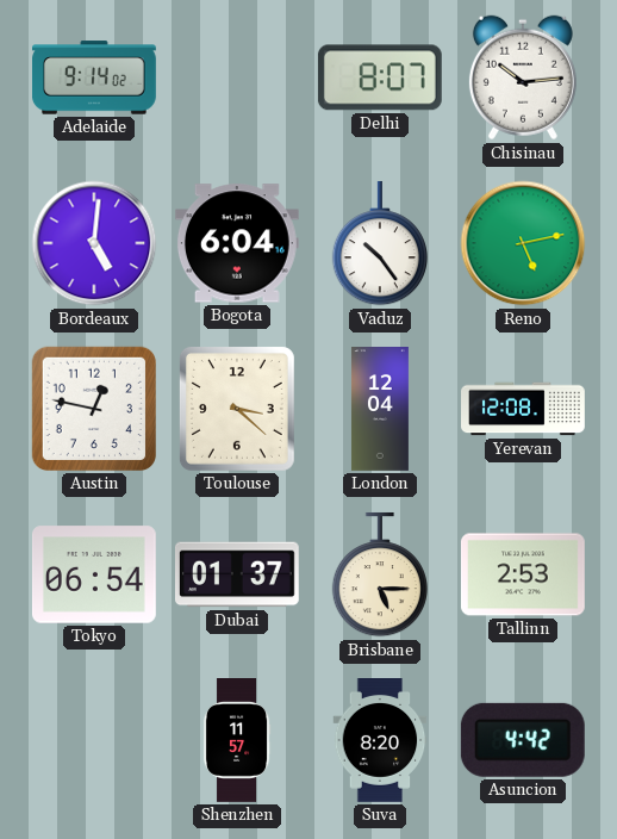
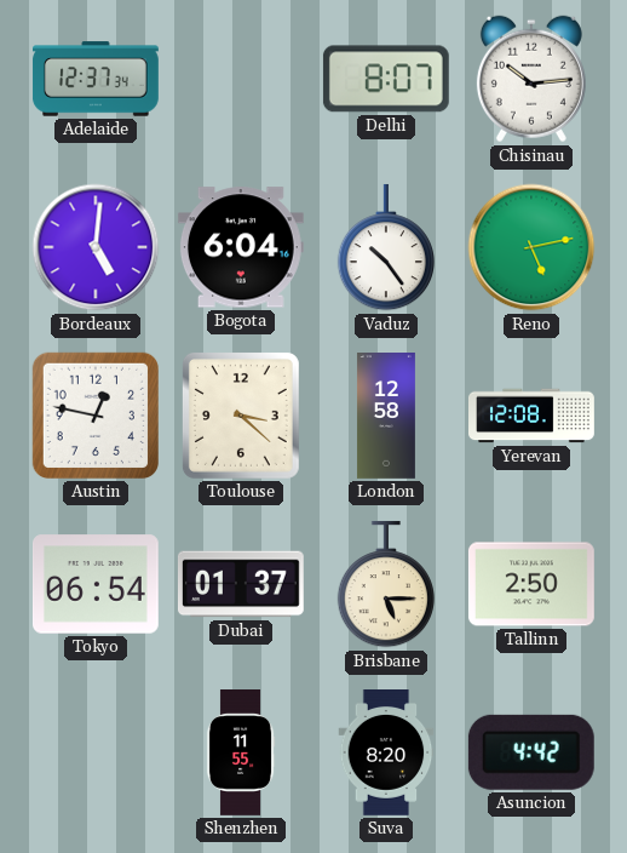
Adelaide: 9:14 -> 12:37
London: 12:04 -> 12:58
Tallinn: 2:53 -> 2:50
Shenzhen: 11:57 -> 11:55
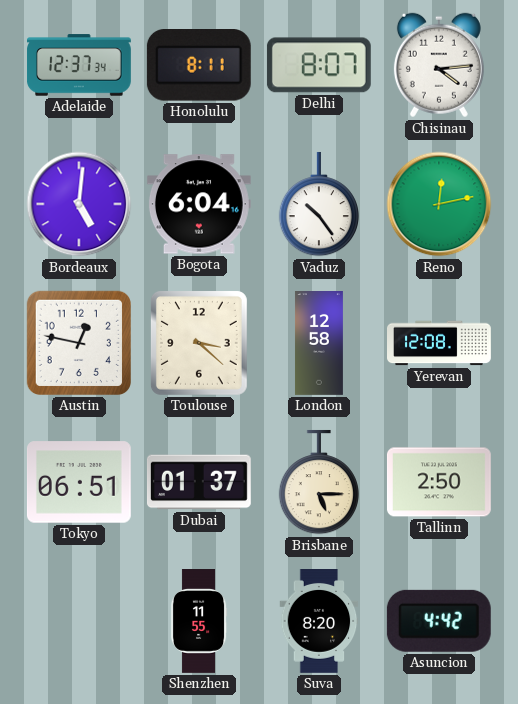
Honolulu: none -> 8:11
Chisinau: 10:14 -> 4:14
Reno: 5:13 -> 12:13
Tokyo: 06:54 -> 06:51
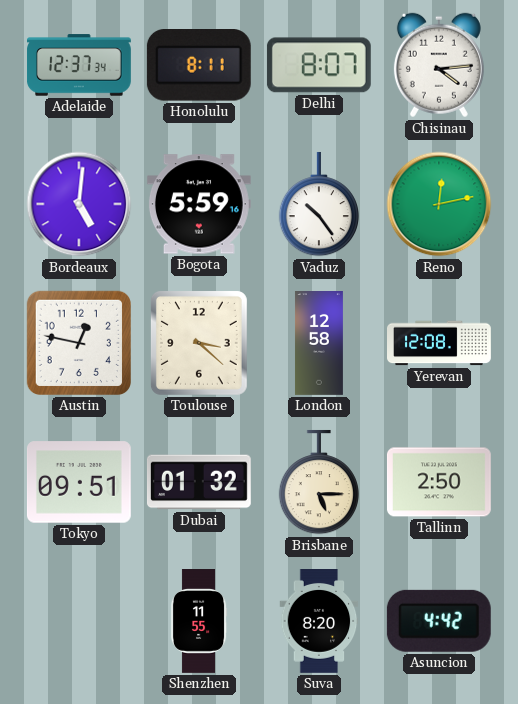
Bogota: 6:04 -> 5:59
Tokyo: 06:51 -> 09:51
Dubai: 01:37 -> 01:32
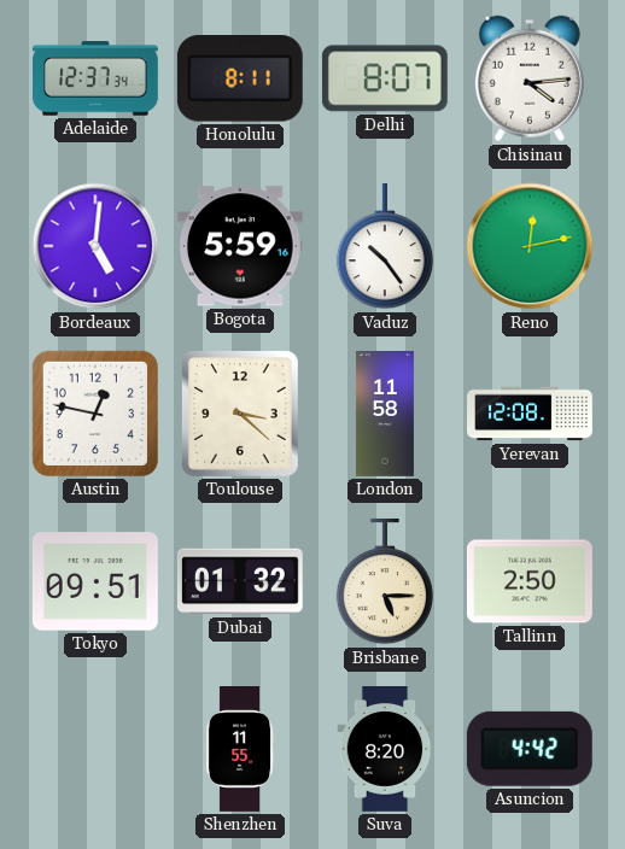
London: 12:58 -> 11:58
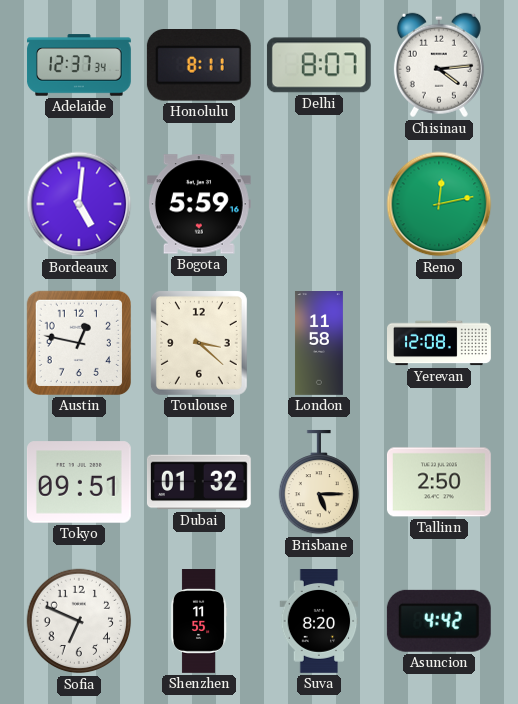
Vaduz: 10:24 -> none
Sofia: none -> 6:49
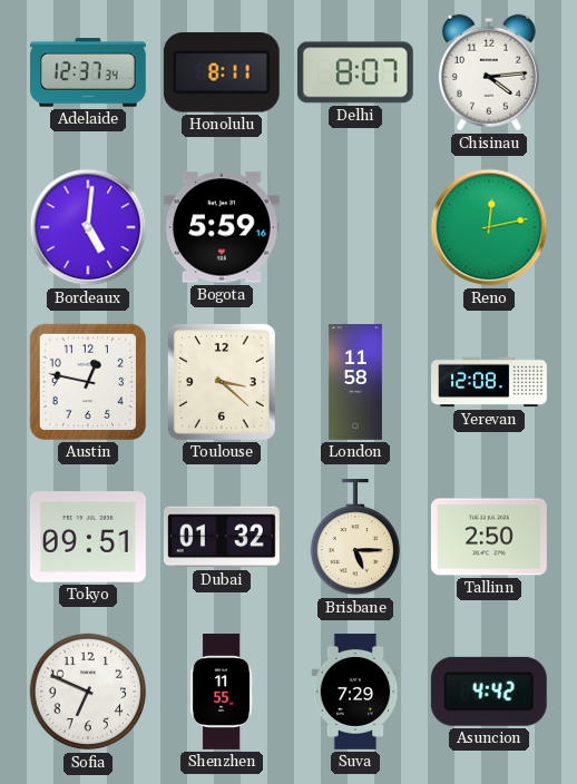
Suva: 8:20 -> 7:29
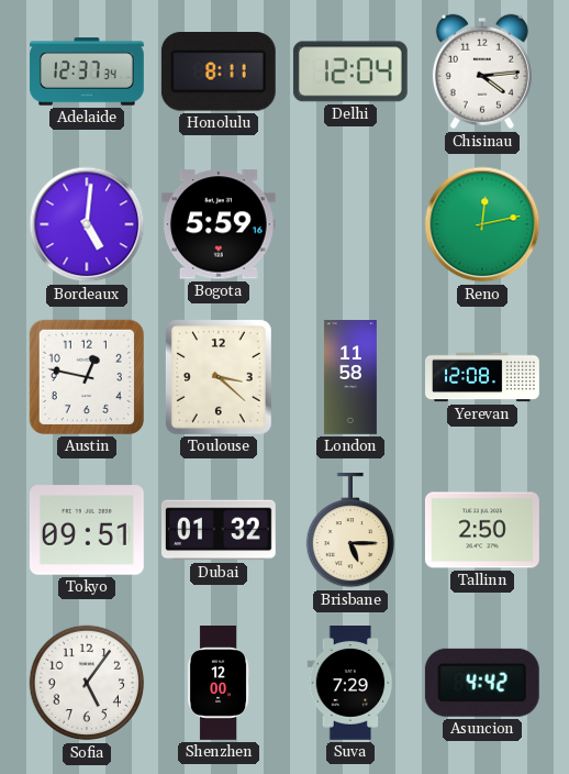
Delhi: 8:07 -> 12:04
Sofia: 6:49 -> 5:06
Shenzhen: 11:55 -> 12:00
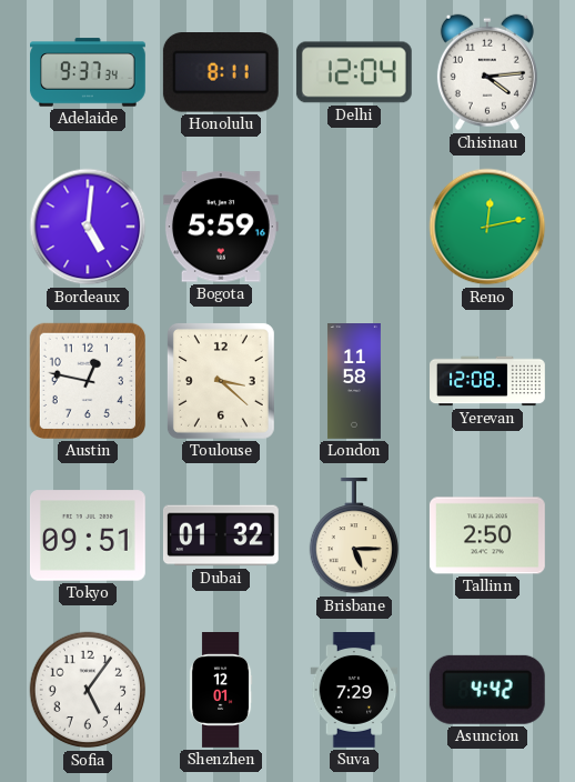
Adelaide: 12:37 -> 9:37
Shenzhen: 12:00 -> 12:01
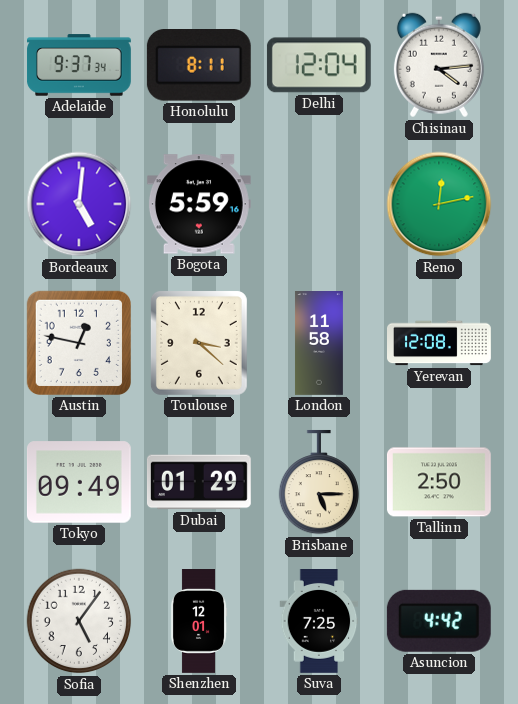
Tokyo: 09:51 -> 09:49
Dubai: 01:32 -> 01:29
Suva: 7:29 -> 7:25
